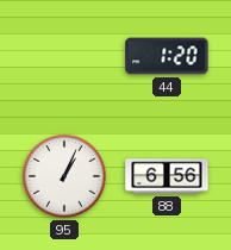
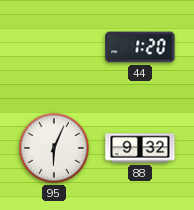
95: 1:04 -> 6:04
88: 6:56 -> 9:32
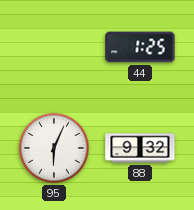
44: 1:20 -> 1:25
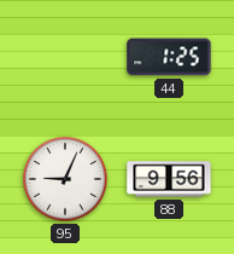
95: 6:04 -> 9:04
88: 9:32 -> 9:56
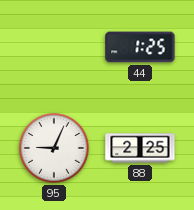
88: 9:56 -> 2:25
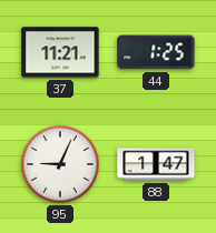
37: none -> 11:21
88: 2:25 -> 1:47
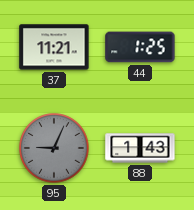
95 dial: white -> grey
88: 1:47 -> 1:43
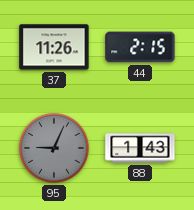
37: 11:21 -> 11:26
44: 1:25 -> 2:15
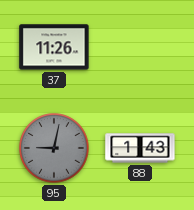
44: 2:15 -> none
95: 9:04 -> 9:02
